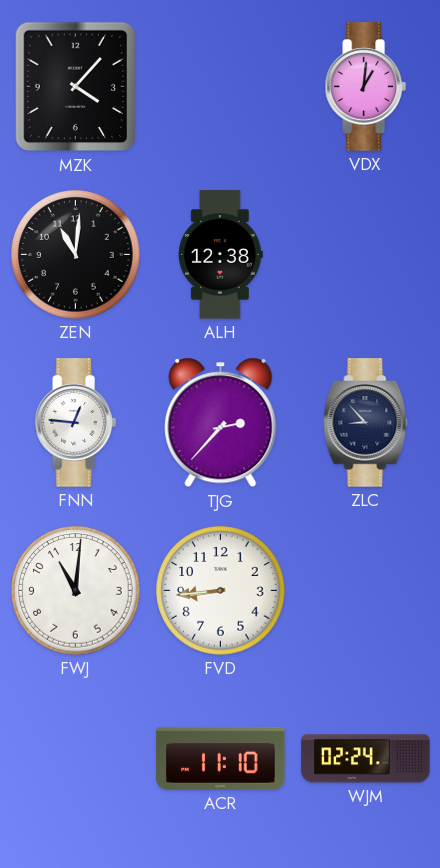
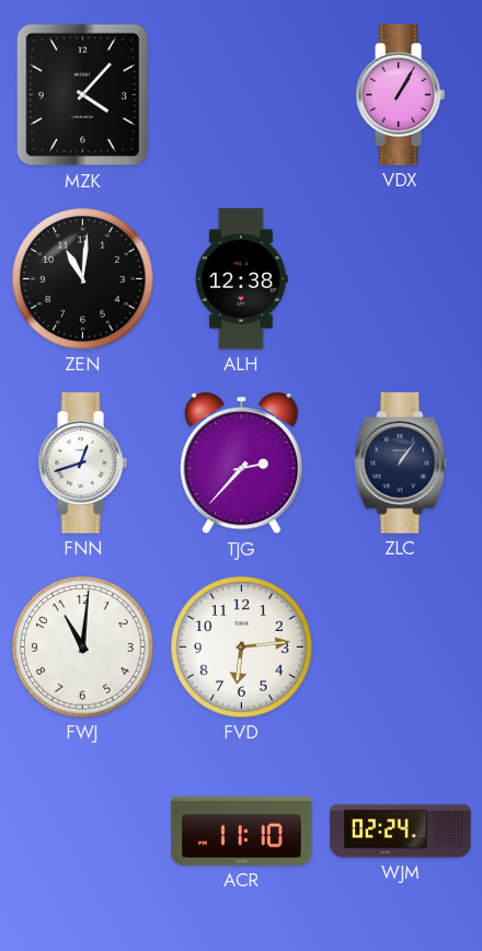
VDX: 1:01 -> 1:05
FNN: 12:46 -> 12:42
ZLC: 8:53 -> 1:06
FVD: 8:44 -> 6:14
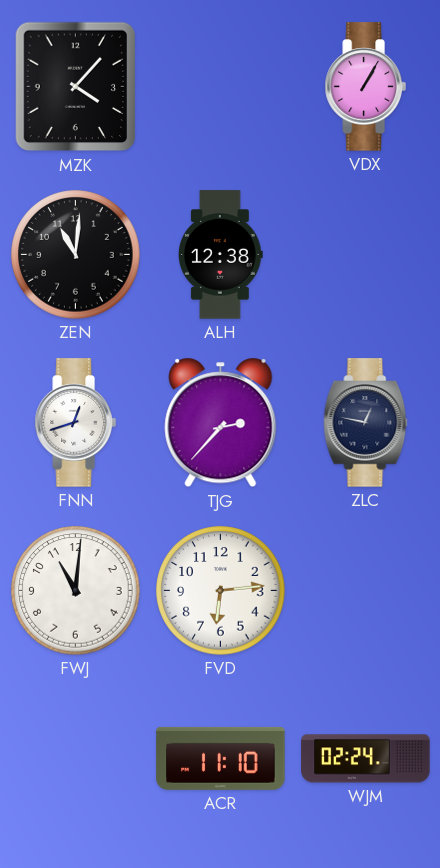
ZLC: 1:06 -> 12:47
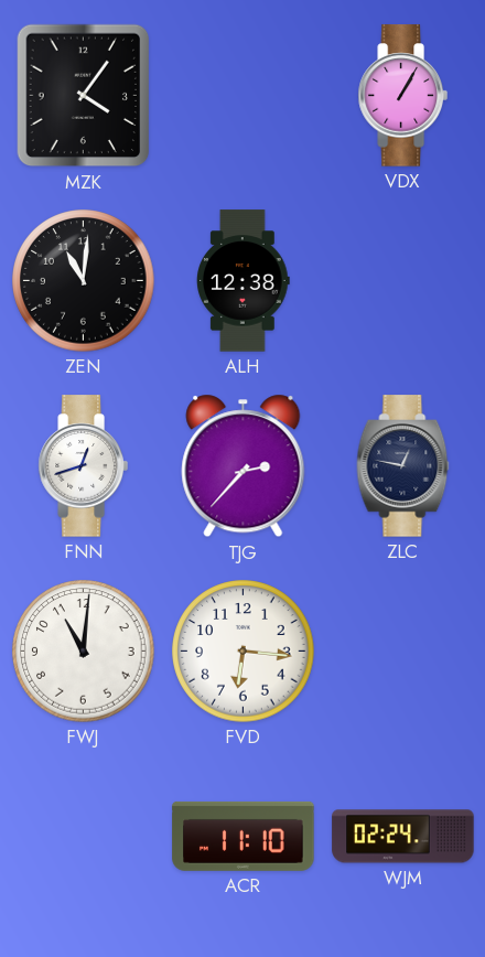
MZK: 4:07 -> 4:06
FVD: 6:14 -> 6:16
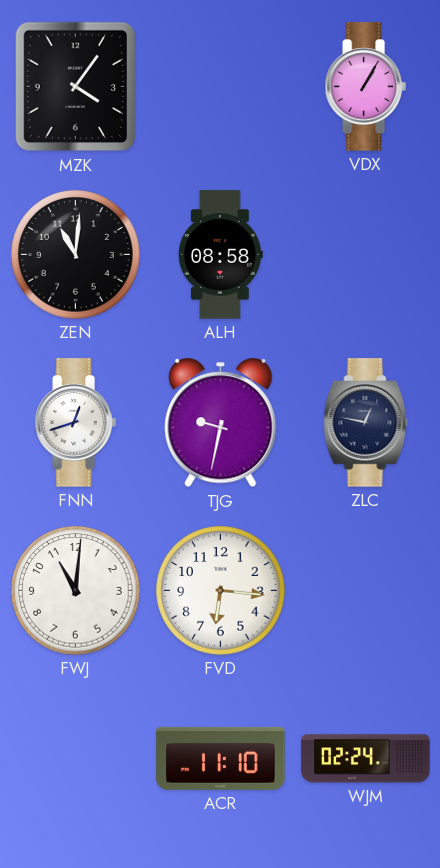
ALH: 12:38 -> 08:58
TJG: 2:37 -> 9:32
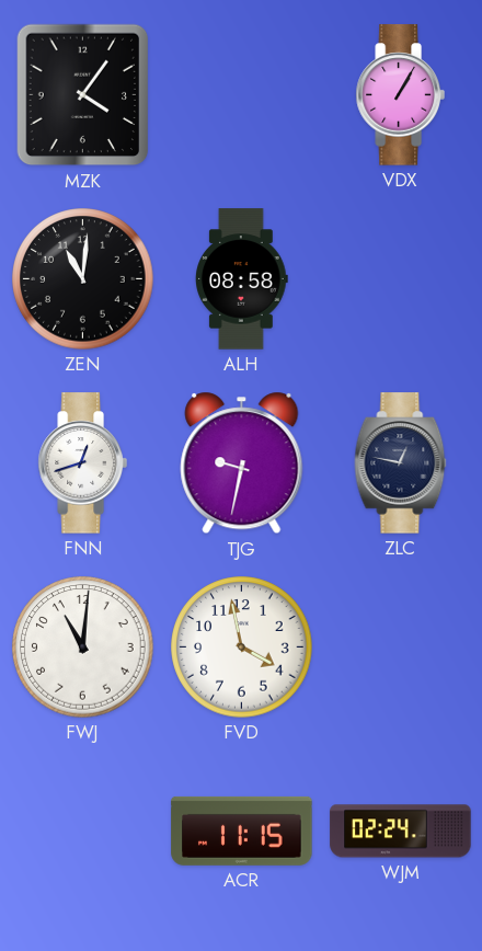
FVD: 6:16 -> 3:58
ACR: 11:10 -> 11:15
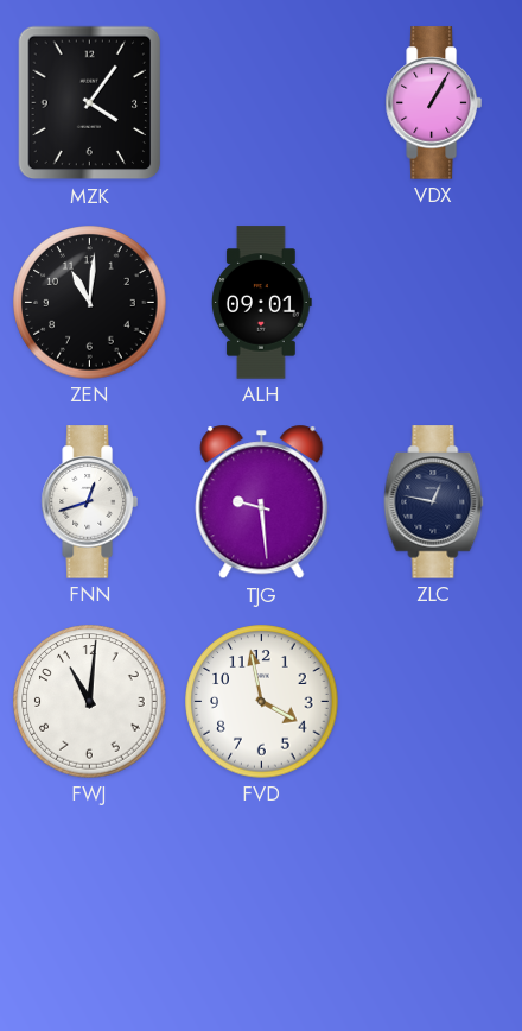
ALH: 08:58 -> 09:01
TJG: 9:32 -> 9:29
ACR: 11:15 -> none
WJM: 02:24 -> none
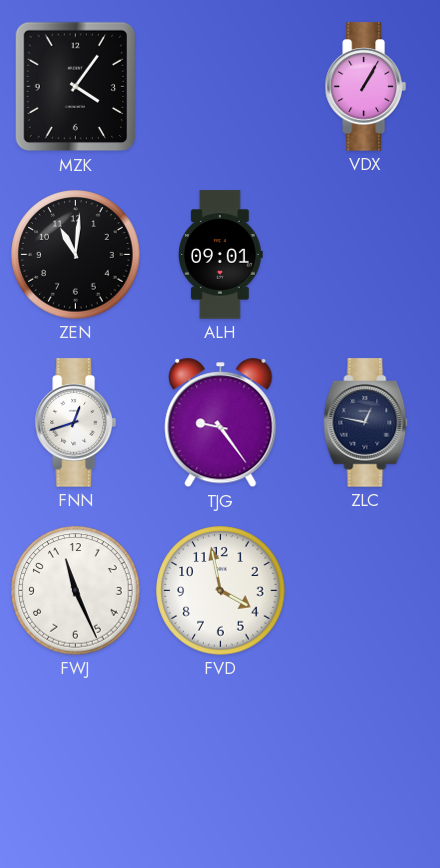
TJG: 9:29 -> 9:24
FWJ: 11:01 -> 11:26
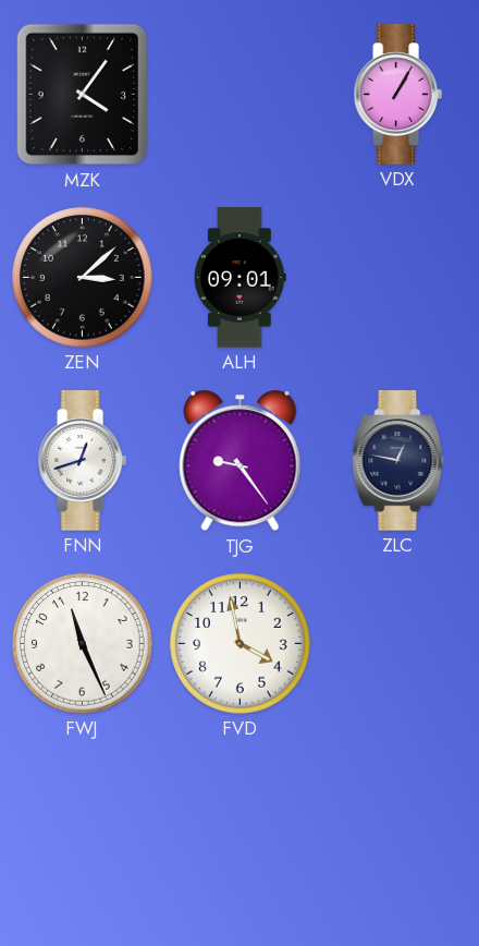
ZEN: 11:01 -> 3:08
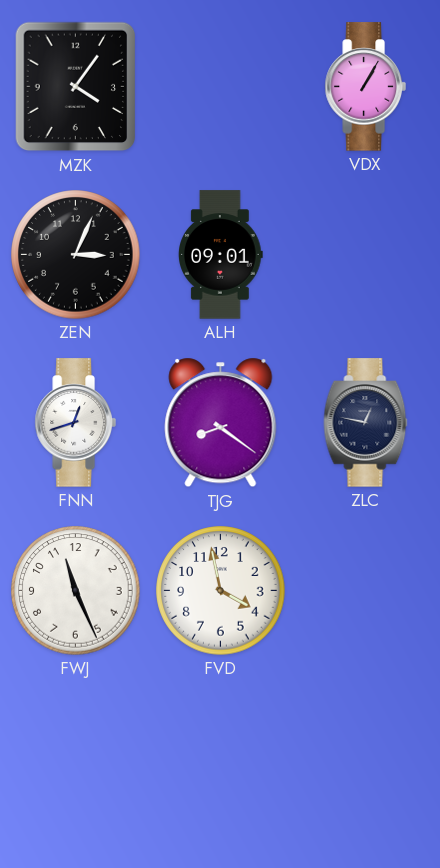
ZEN: 3:08 -> 3:04
TJG: 9:24 -> 8:21
